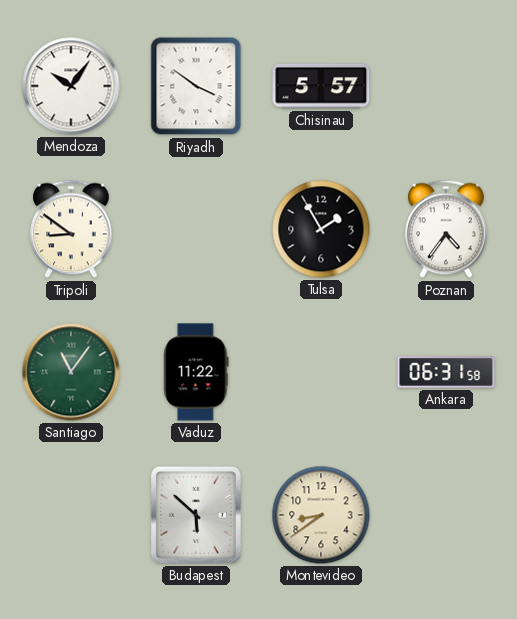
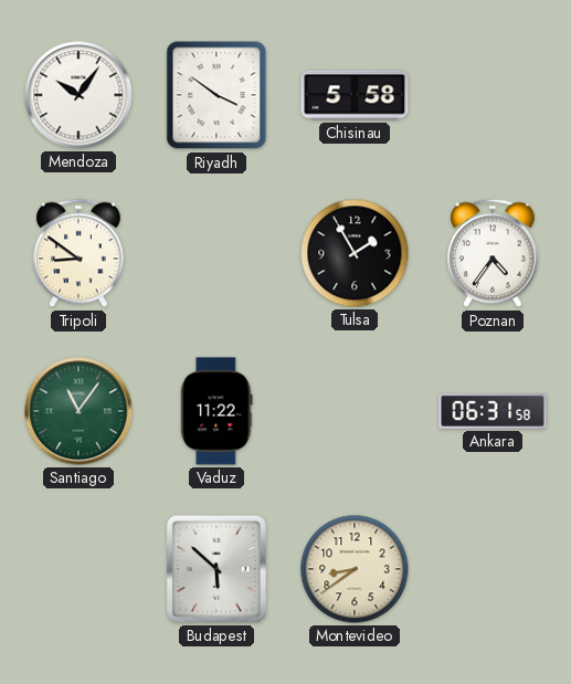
Chisinau: 5:57 -> 5:58
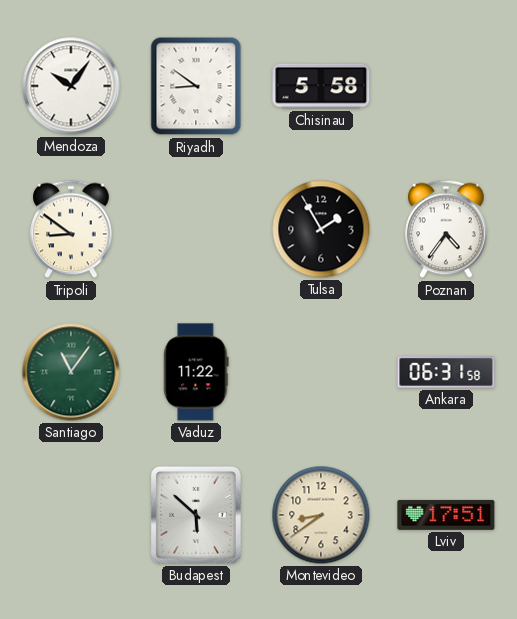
Riyadh: 3:51 -> 8:51
Lviv: none -> 17:51
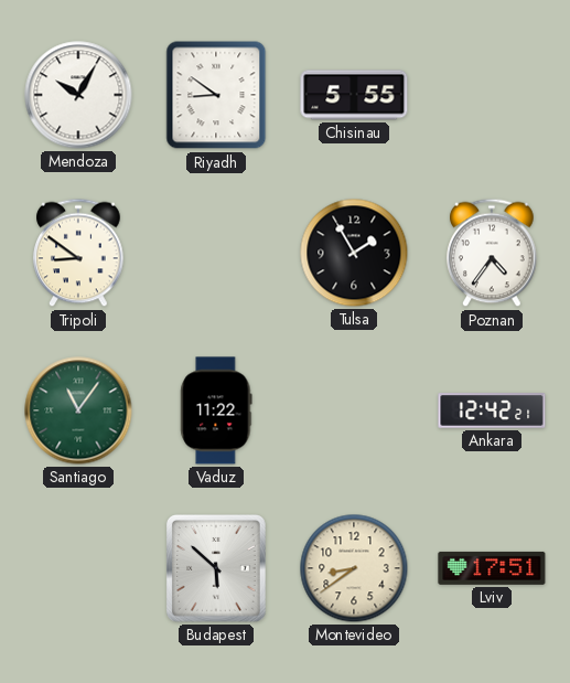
Mendoza: 10:06 -> 10:05
Chisinau: 5:58 -> 5:55
Ankara: 06:31 -> 12:42
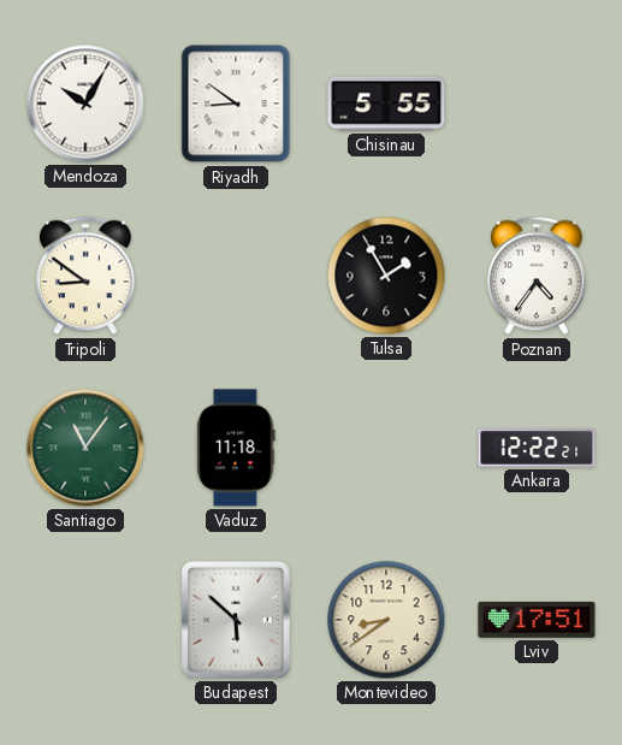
Vaduz: 11:22 -> 11:18
Ankara: 12:42 -> 12:22
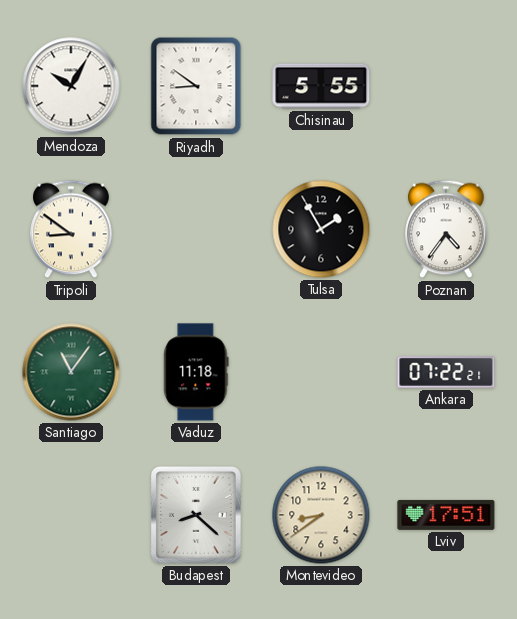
Ankara: 12:22 -> 07:22
Budapest: 5:52 -> 8:22
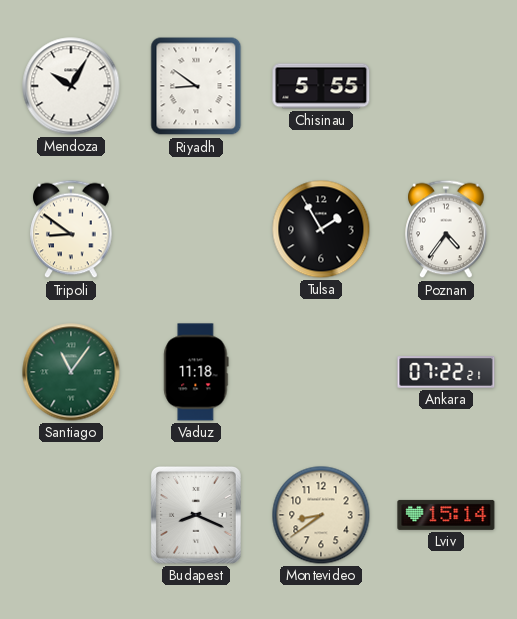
Budapest: 8:22 -> 8:19
Lviv: 17:51 -> 15:14
